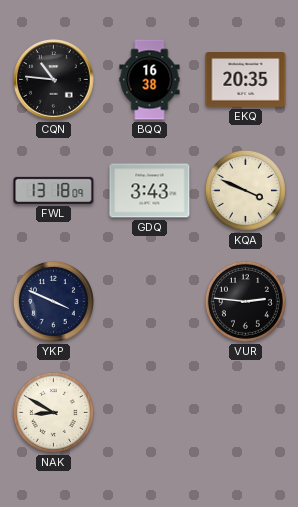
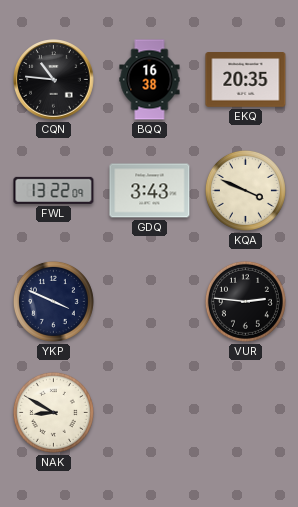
FWL: 13:18 -> 13:22
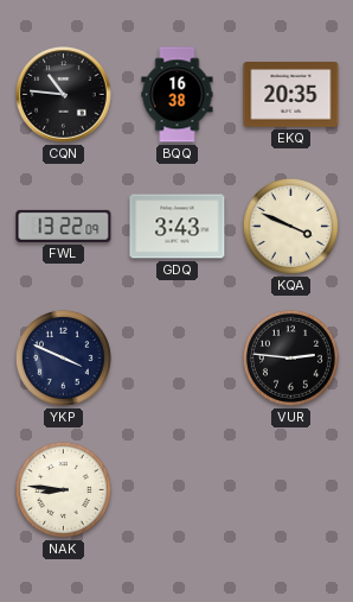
NAK: 8:50 -> 8:46
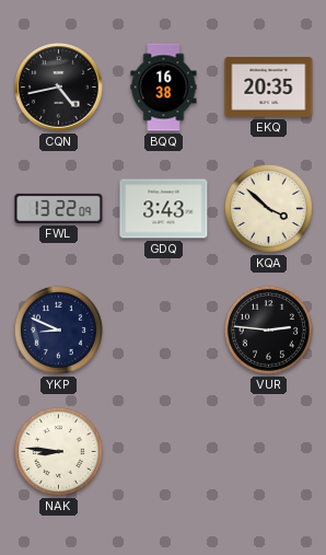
CQN: 10:46 -> 4:43
KQA: 3:49 -> 3:52
YKP: 3:49 -> 8:49
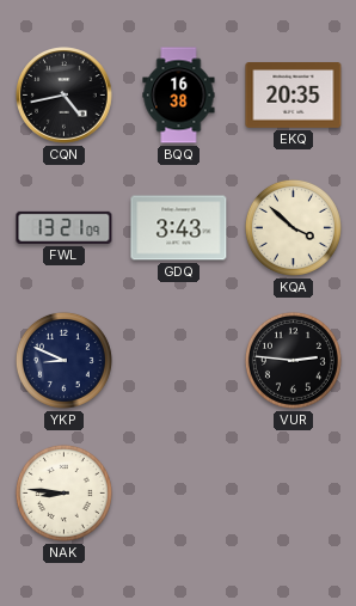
FWL: 13:22 -> 13:21
